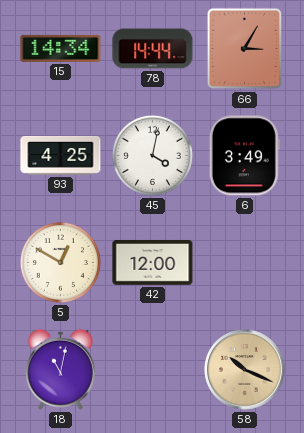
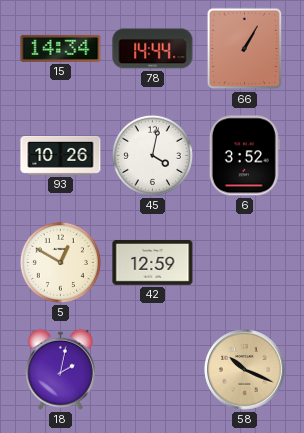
66: 3:05 -> 1:05
93: 4:25 -> 10:26
6: 3:49 -> 3:52
42: 12:00 -> 12:59
18: 11:02 -> 2:02
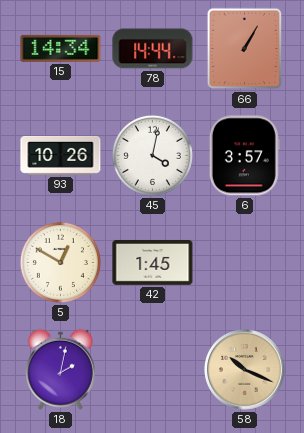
6: 3:52 -> 3:57
42: 12:59 -> 1:45
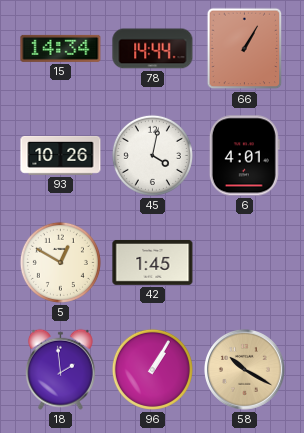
6: 3:57 -> 4:01
18: 2:02 -> 1:59
96: none -> 1:05
58: 10:19 -> 10:20
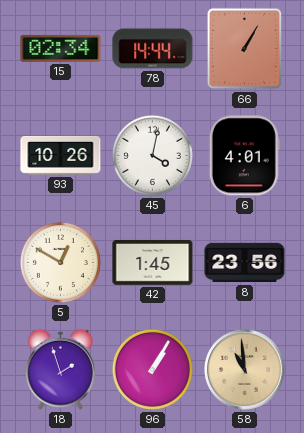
15: 14:34 -> 02:34
8: none -> 23:56
18: 1:59 -> 1:57
58: 10:20 -> 10:59
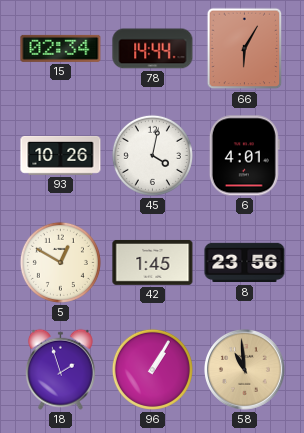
66: 1:05 -> 6:05
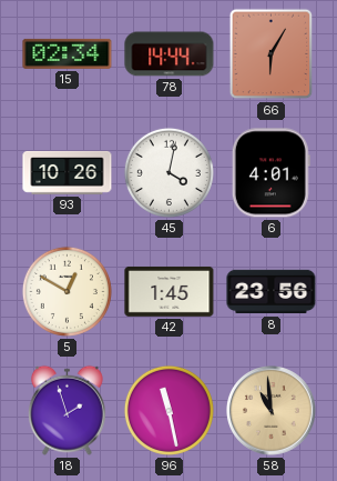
96: 1:05 -> 11:28
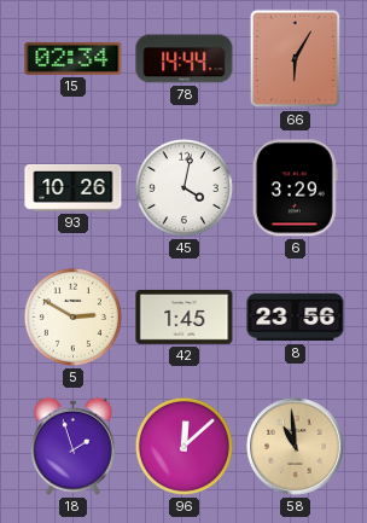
6: 4:01 -> 3:29
5: 12:50 -> 2:50
96: 11:28 -> 12:08
